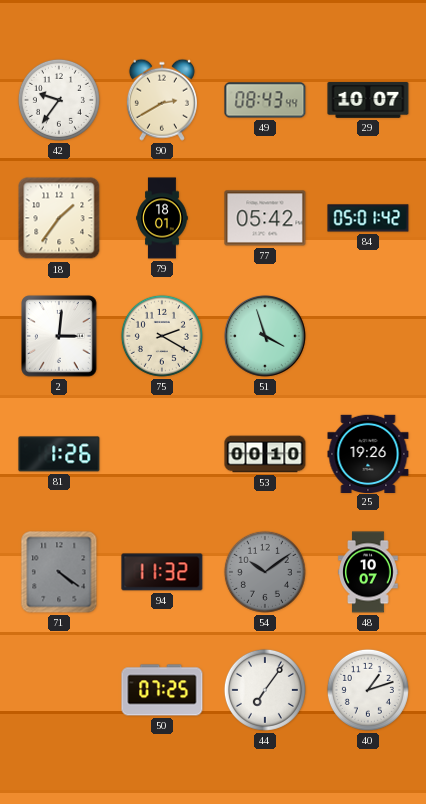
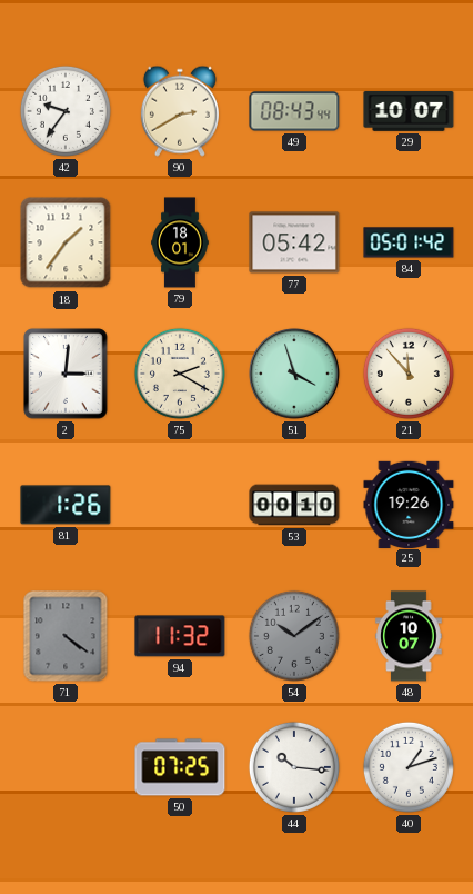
21: none -> 11:53
44: 7:06 -> 10:16
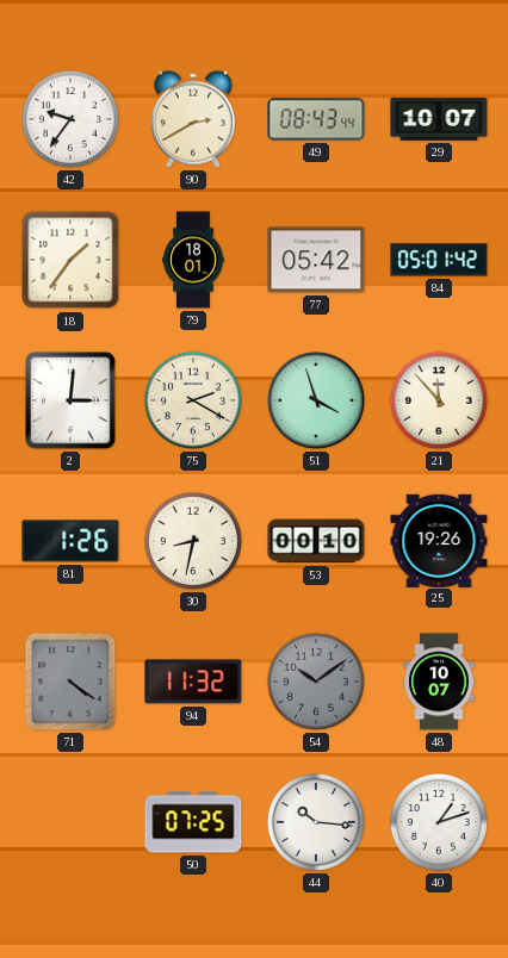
30: none -> 8:32
